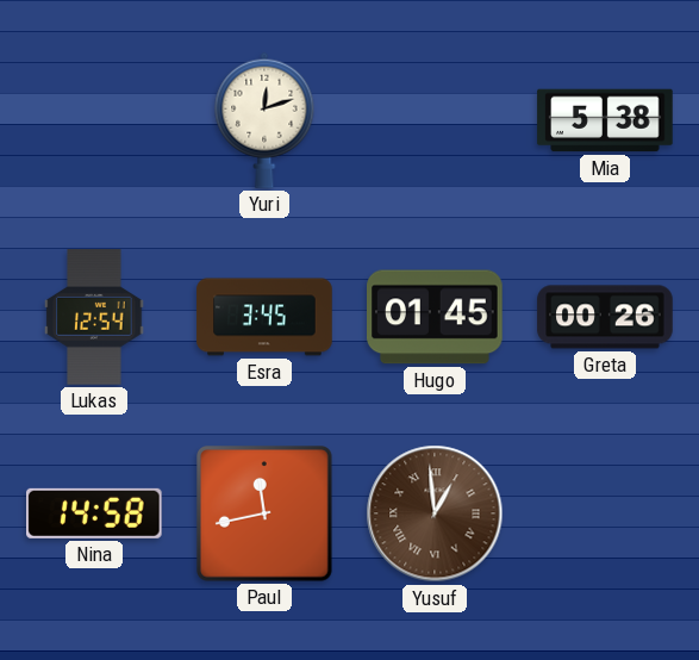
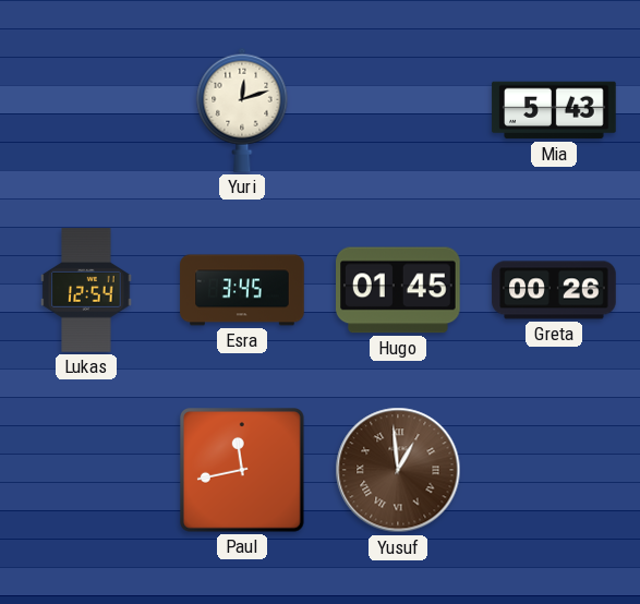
Mia: 5:38 -> 5:43
Nina: 14:58 -> none
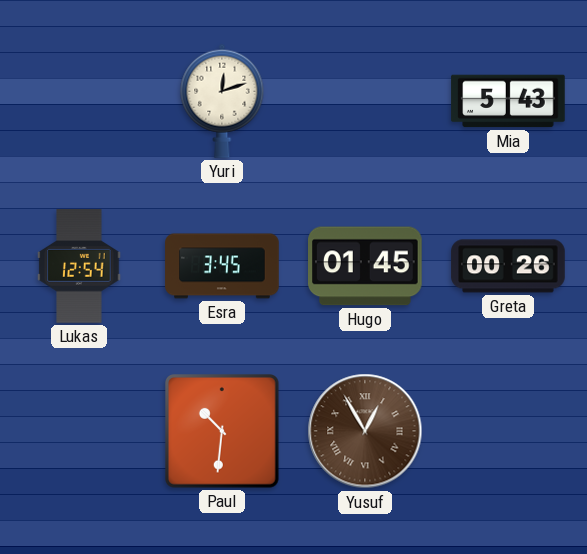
Paul: 11:43 -> 10:31
Yusuf: 12:59 -> 12:55
